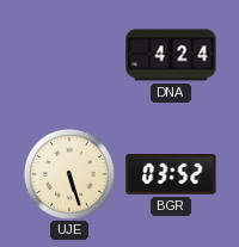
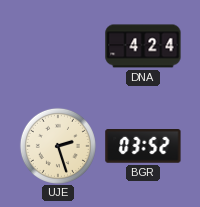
UJE: 5:27 -> 2:27
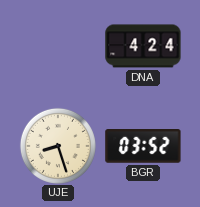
UJE: 2:27 -> 8:27
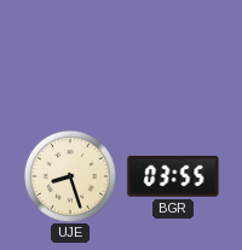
DNA: 4:24 -> none
BGR: 03:52 -> 03:55
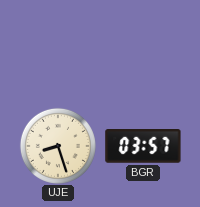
BGR: 03:55 -> 03:57
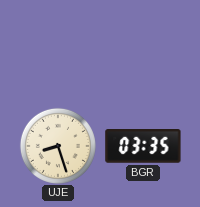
BGR: 03:57 -> 03:35
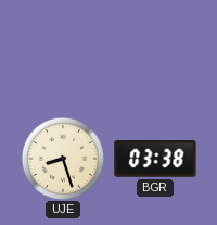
BGR: 03:35 -> 03:38
